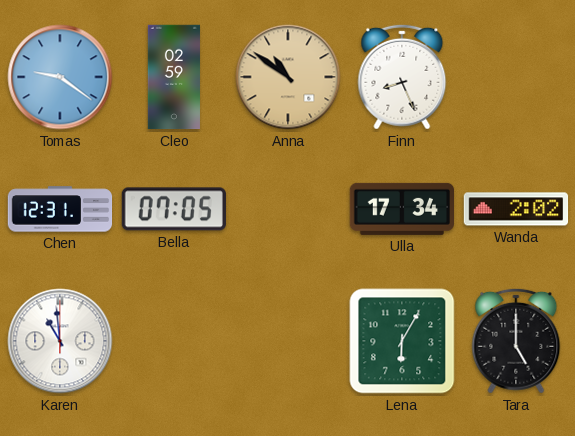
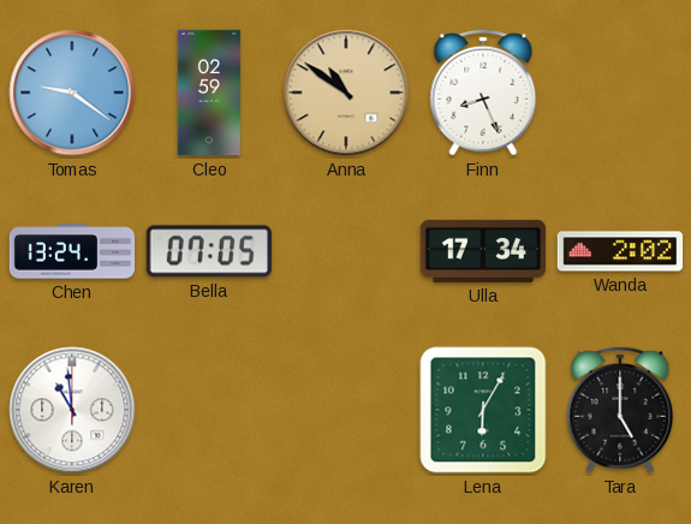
Chen: 12:31 -> 13:24
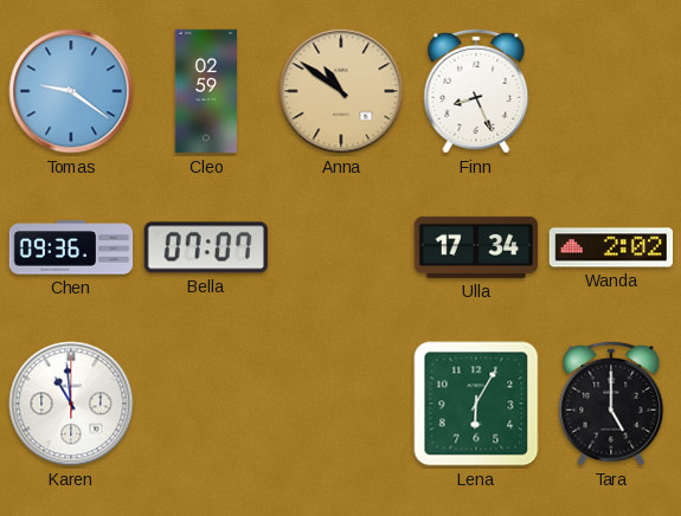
Chen: 13:24 -> 09:36
Bella: 07:05 -> 07:07
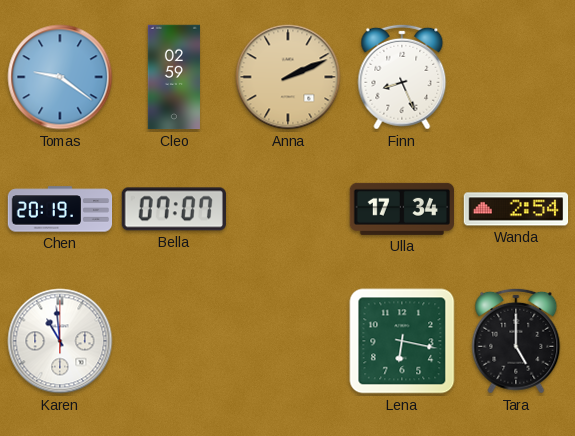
Anna: 10:51 -> 2:11
Chen: 09:36 -> 20:19
Wanda: 2:02 -> 2:54
Lena: 6:05 -> 6:17
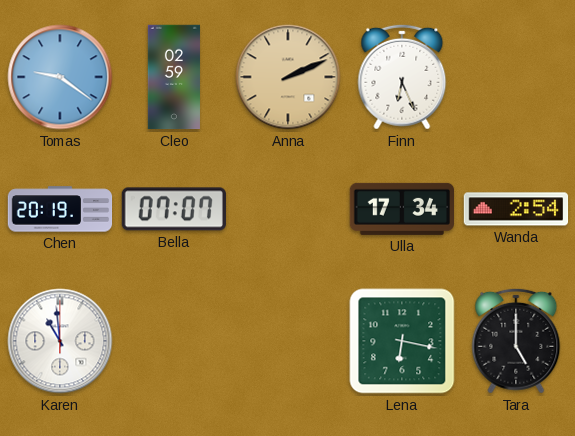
Finn: 8:26 -> 6:26
